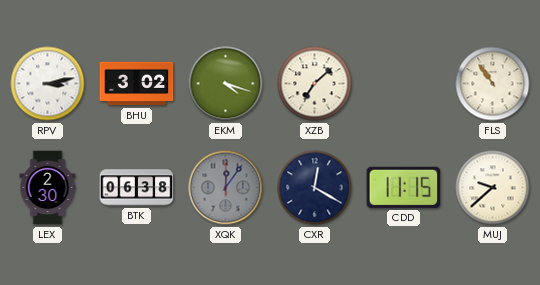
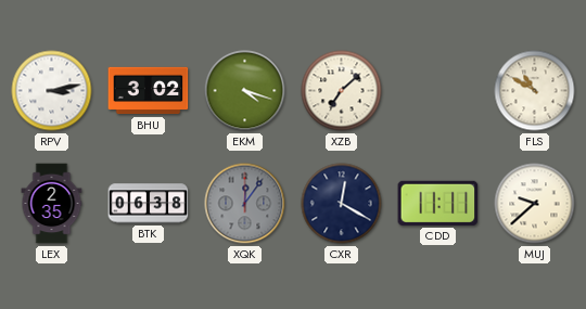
FLS: 10:54 -> 10:50
LEX: 2:30 -> 2:35
CDD: 11:15 -> 11:11
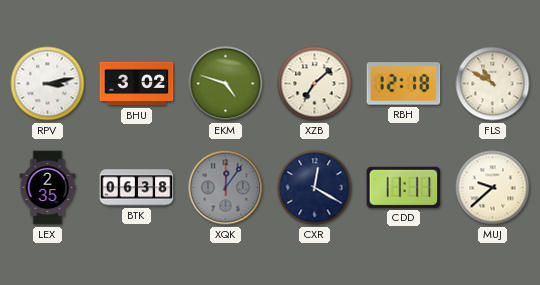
EKM: 4:18 -> 4:48
RBH: none -> 12:18
